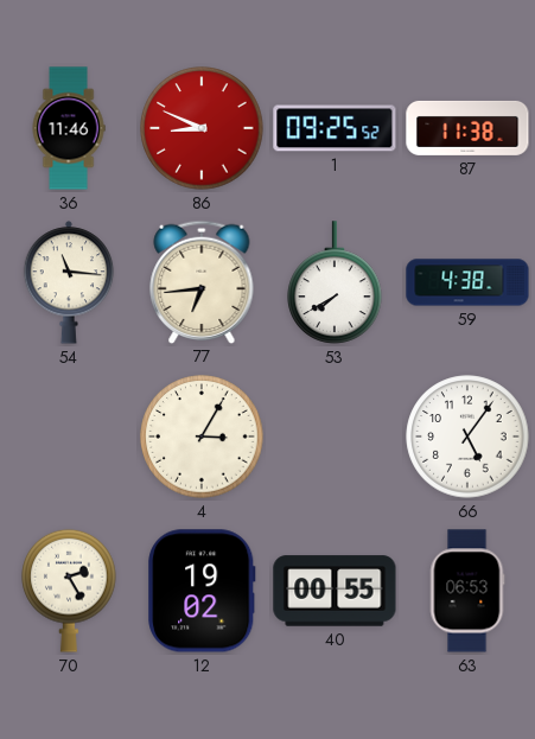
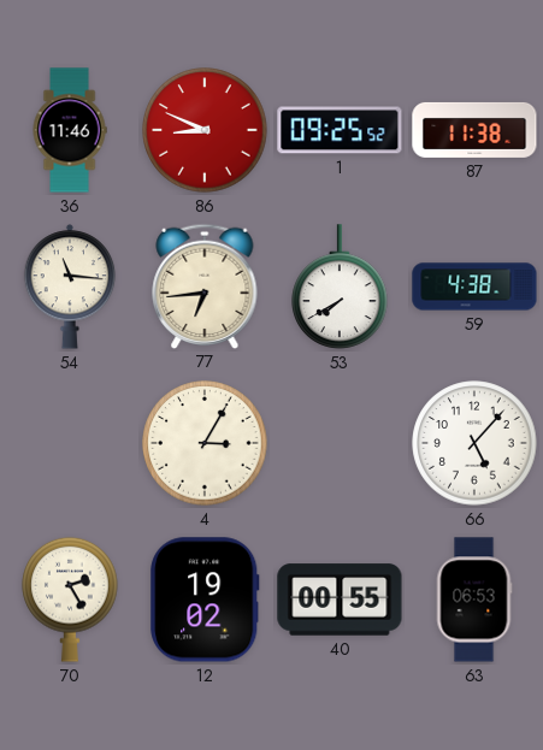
66: 5:06 -> 5:07
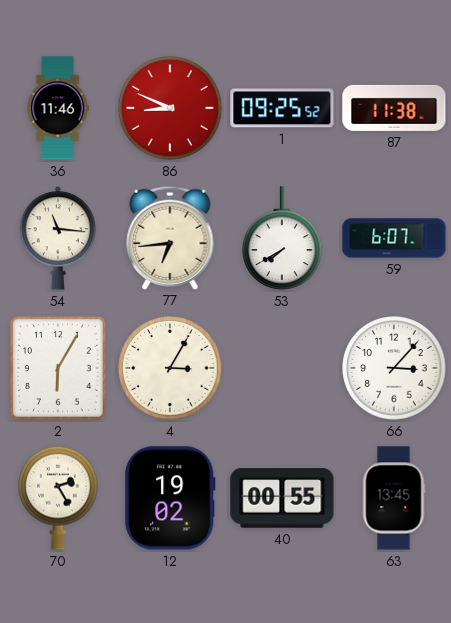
59: 4:38 -> 6:07
2: none -> 6:05
66: 5:07 -> 3:07
63: 06:53 -> 13:45
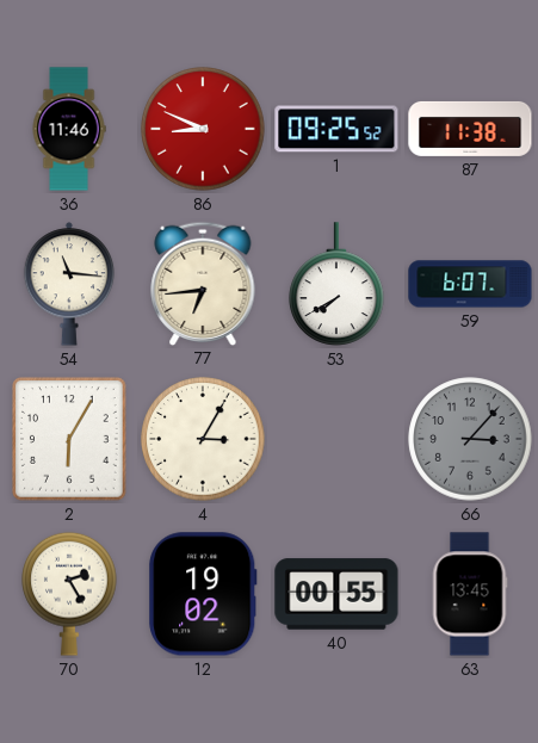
66 dial: white -> grey
